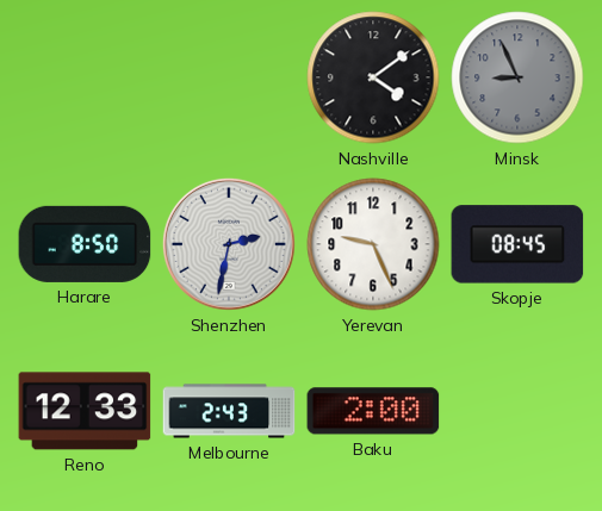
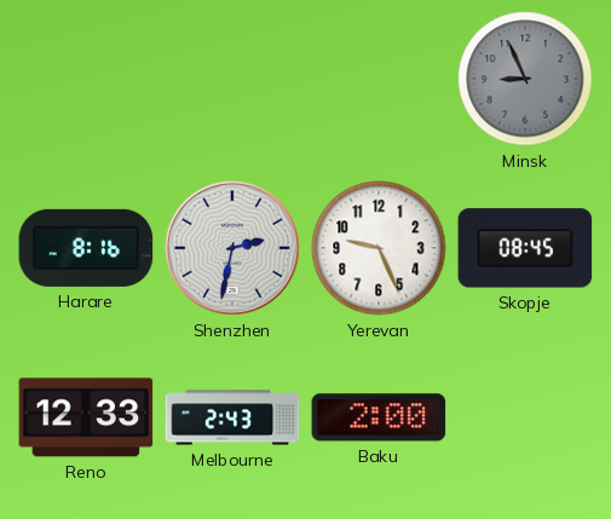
Nashville: 4:09 -> none
Harare: 8:50 -> 8:16
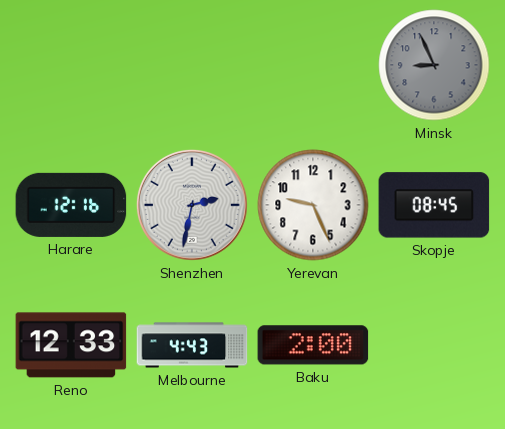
Harare: 8:16 -> 12:16
Melbourne: 2:43 -> 4:43
